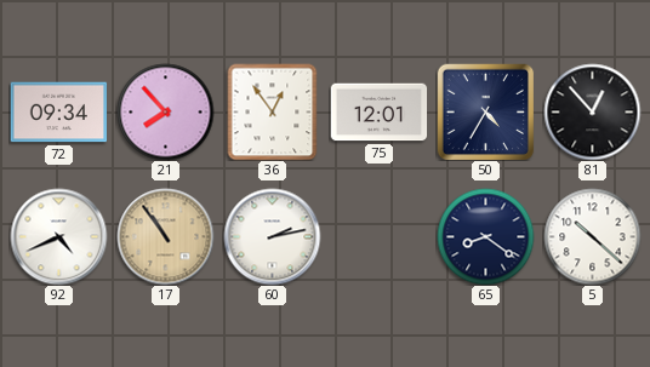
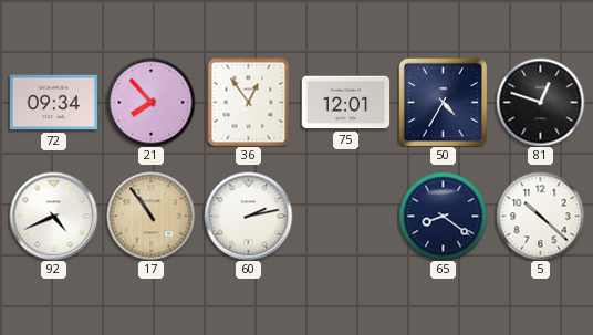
81: 12:53 -> 12:48
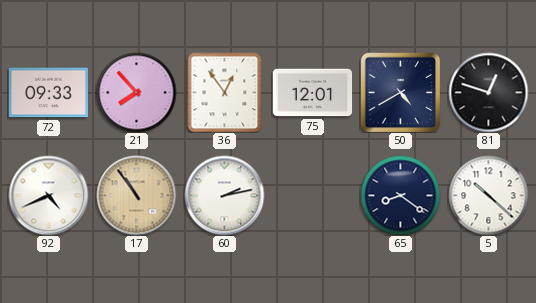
72: 09:34 -> 09:33
50: 4:35 -> 4:40
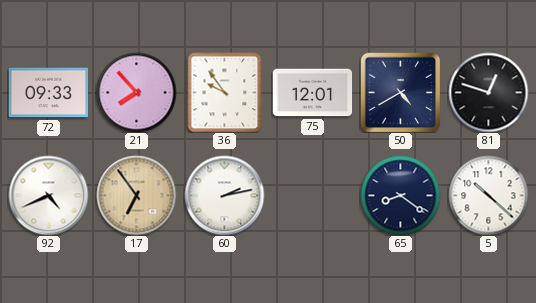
36: 12:54 -> 9:54
17: 10:54 -> 6:54
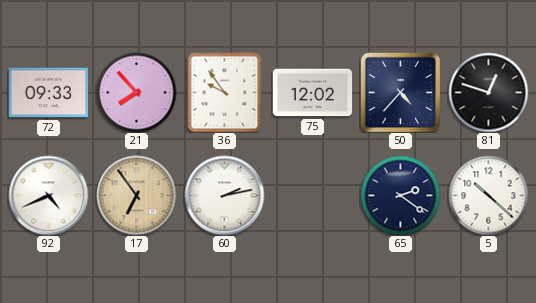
75: 12:01 -> 12:02
50: 4:40 -> 4:37
65: 8:21 -> 2:21
